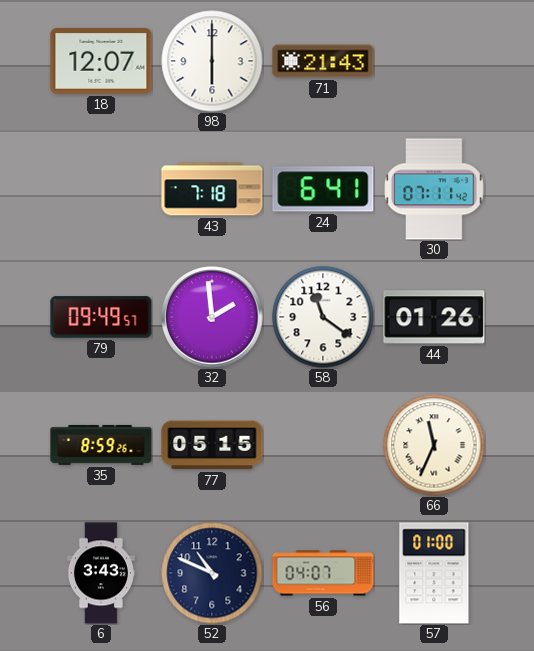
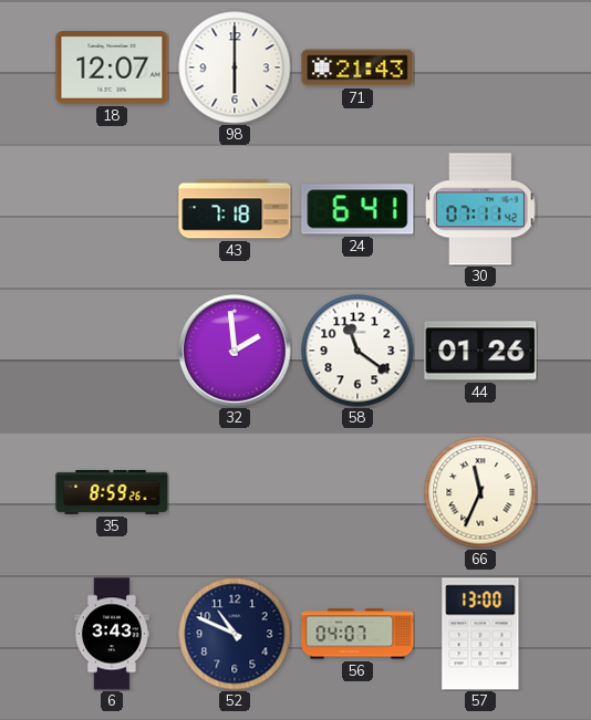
79: 09:49 -> none
77: 05:15 -> none
57: 01:00 -> 13:00
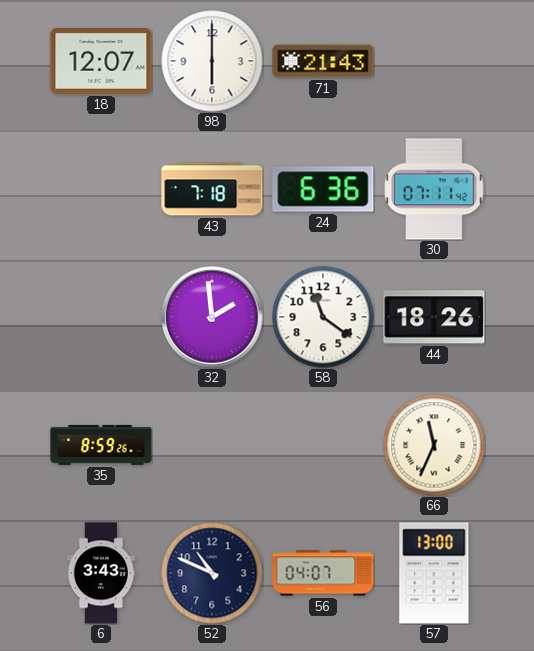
24: 6:41 -> 6:36
44: 01:26 -> 18:26
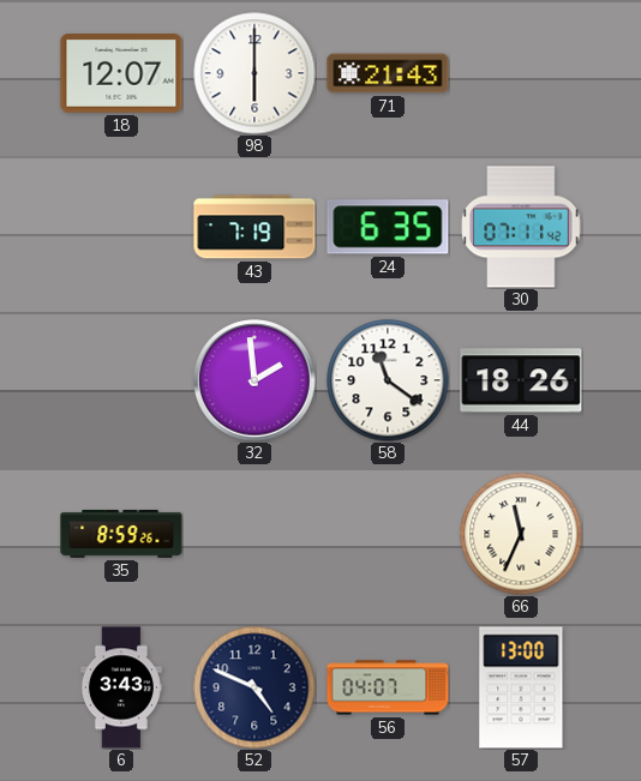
43: 7:18 -> 7:19
24: 6:36 -> 6:35
52: 10:49 -> 4:49
